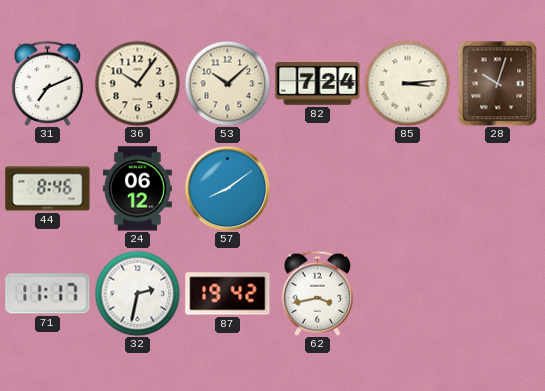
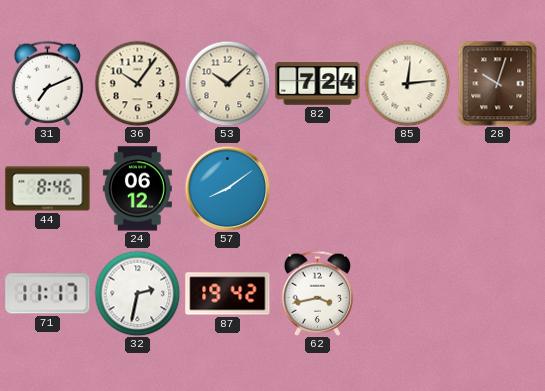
85: 3:14 -> 12:14
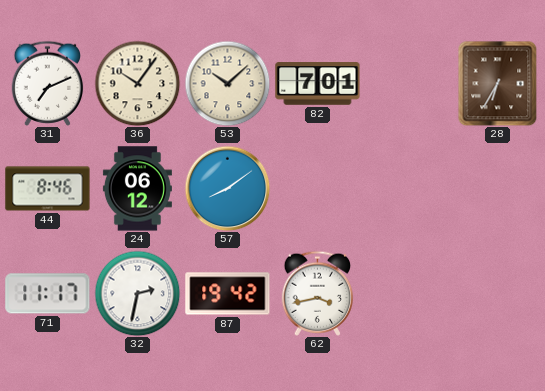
82: 7:24 -> 7:01
85: 12:14 -> none
28: 10:03 -> 6:35
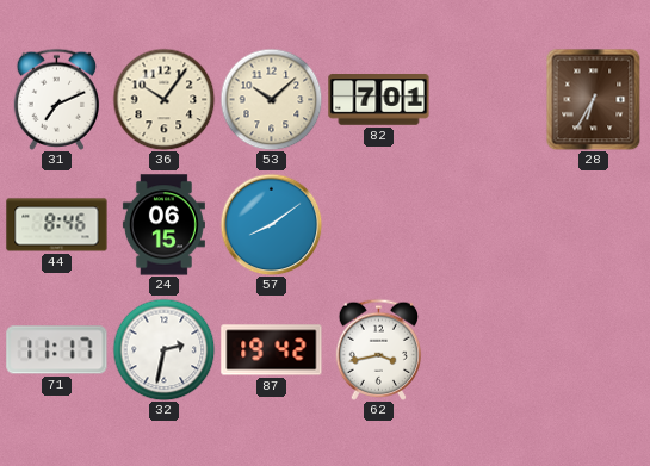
24: 06:12 -> 06:15
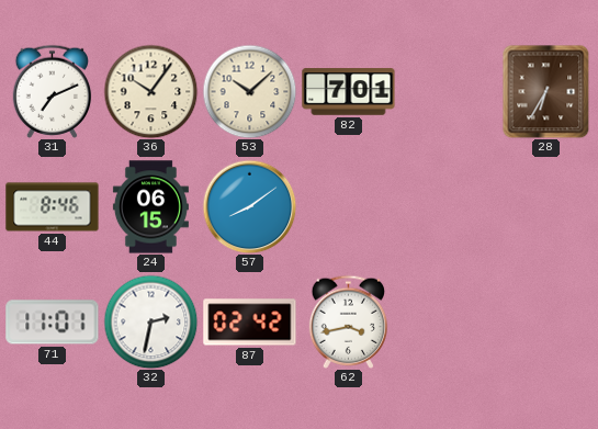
71: 11:17 -> 11:01
87: 19:42 -> 02:42
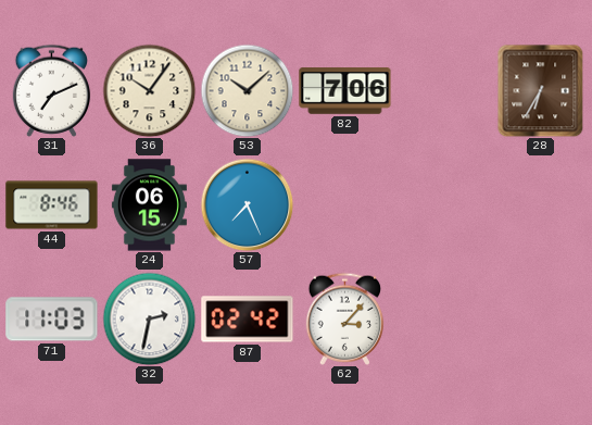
82: 7:01 -> 7:06
57: 8:09 -> 7:26
71: 11:01 -> 11:03
62: 3:43 -> 3:07
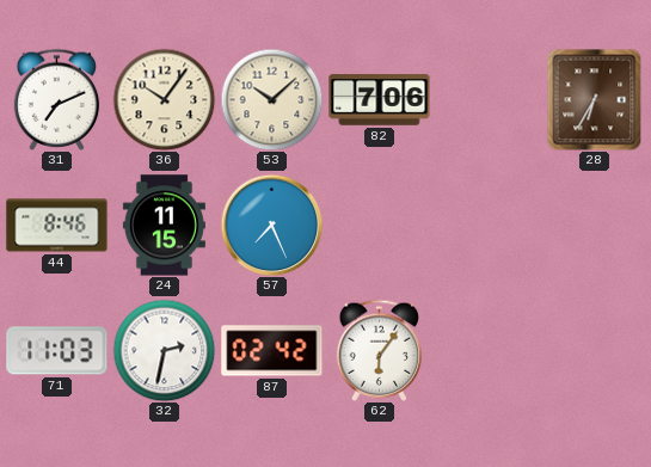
24: 06:15 -> 11:15
62: 3:07 -> 6:06
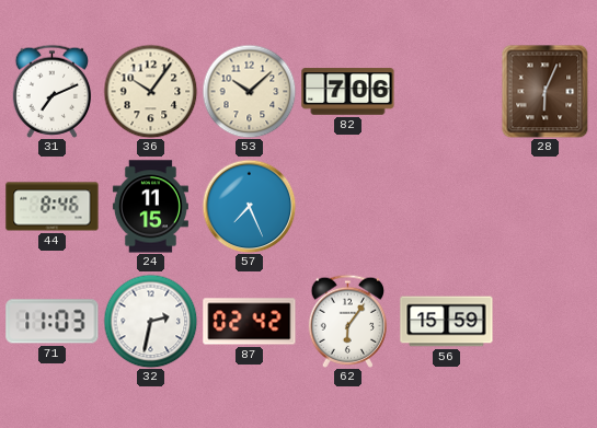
28: 6:35 -> 6:04
56: none -> 15:59
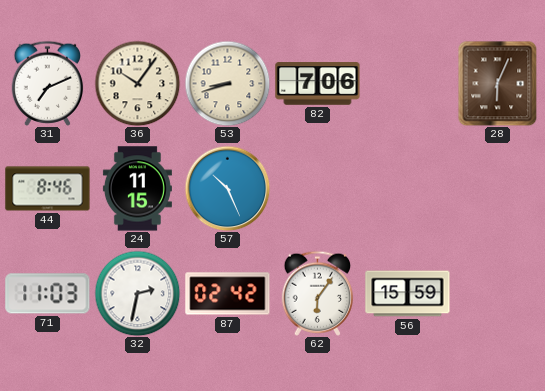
53: 10:08 -> 8:42
57: 7:26 -> 10:26
